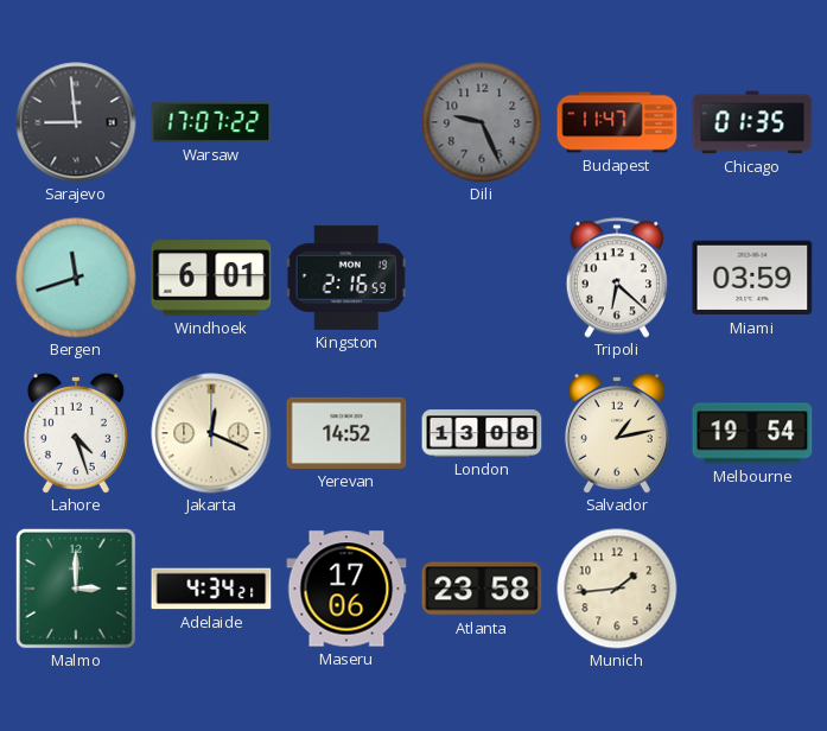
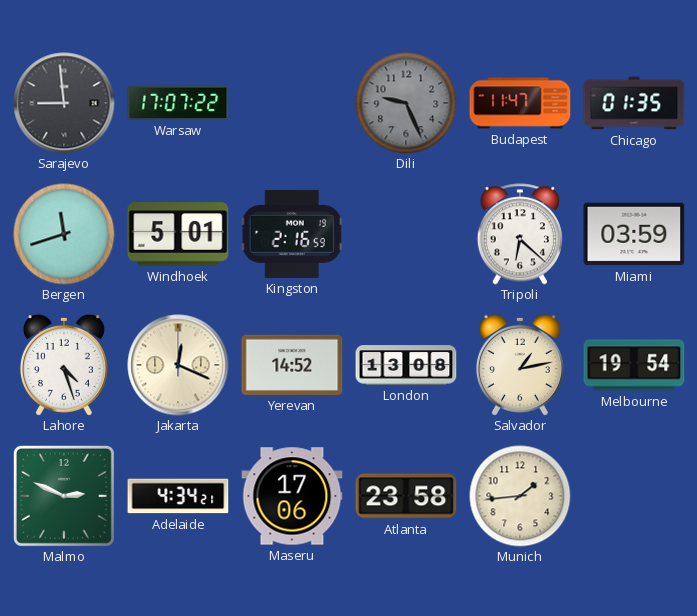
Windhoek: 6:01 -> 5:01
Malmo: 3:00 -> 2:49
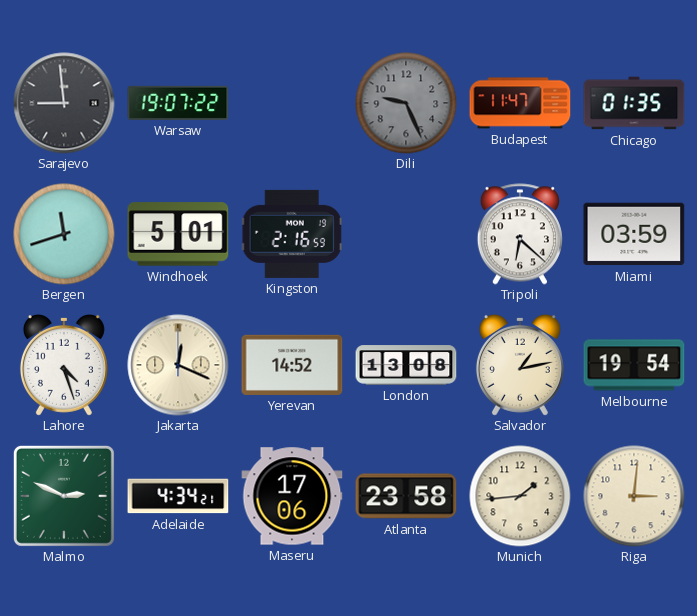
Warsaw: 17:07 -> 19:07
Riga: none -> 3:01
